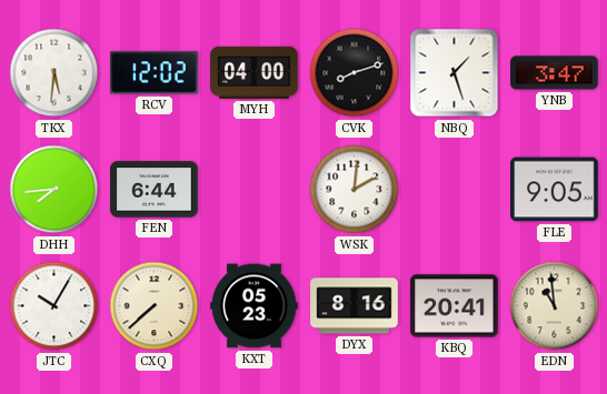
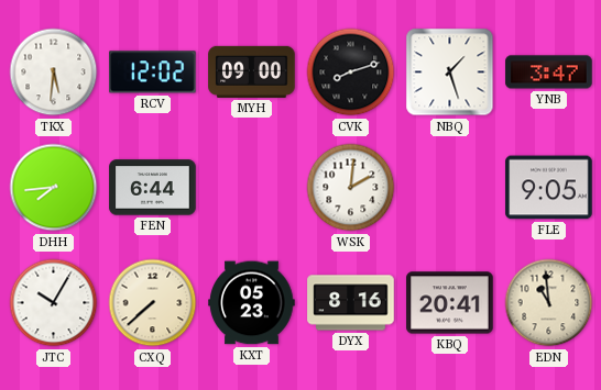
MYH: 04:00 -> 09:00
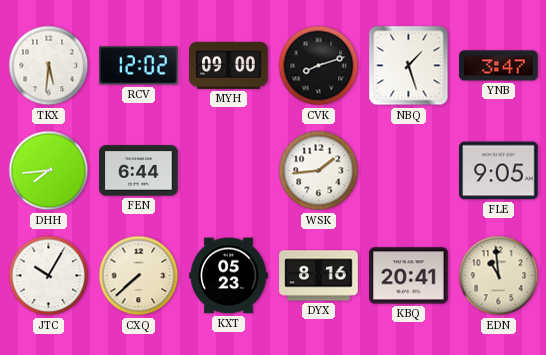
WSK: 2:01 -> 1:44
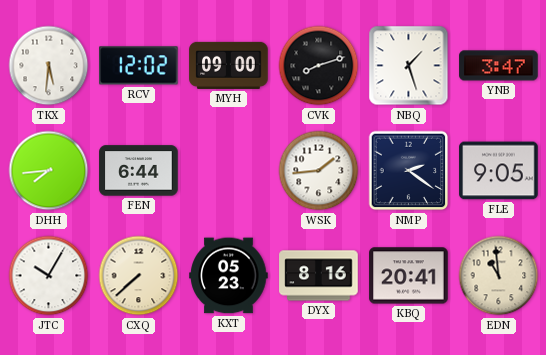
NMP: none -> 2:21
